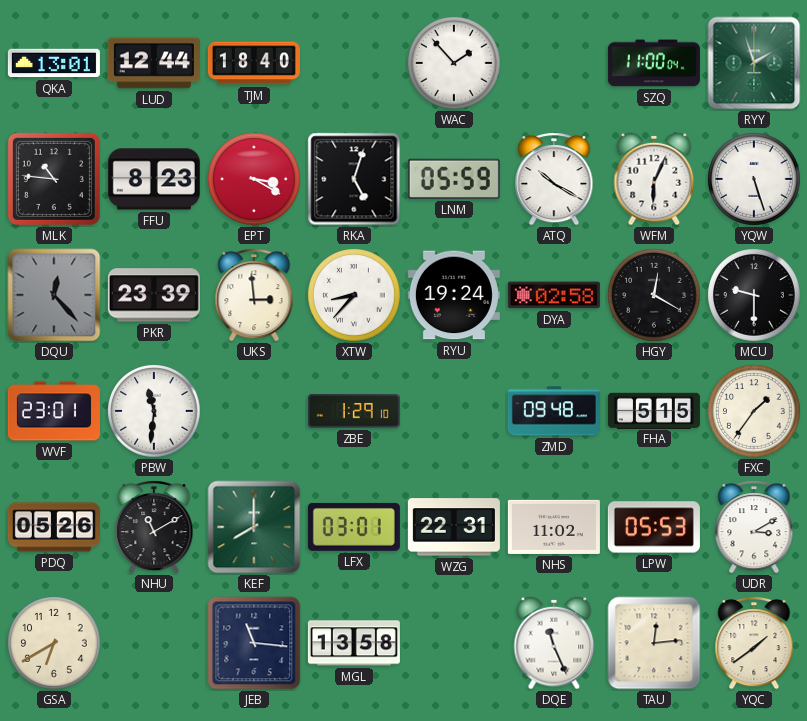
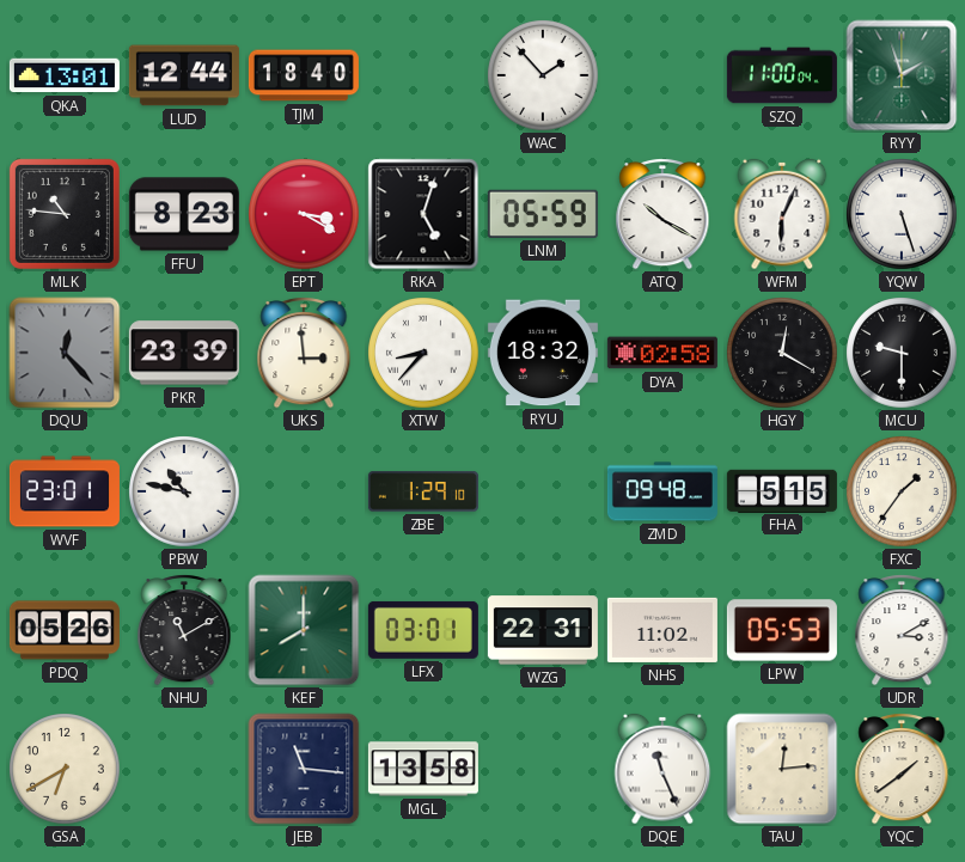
RYU: 19:24 -> 18:32
PBW: 11:31 -> 10:47
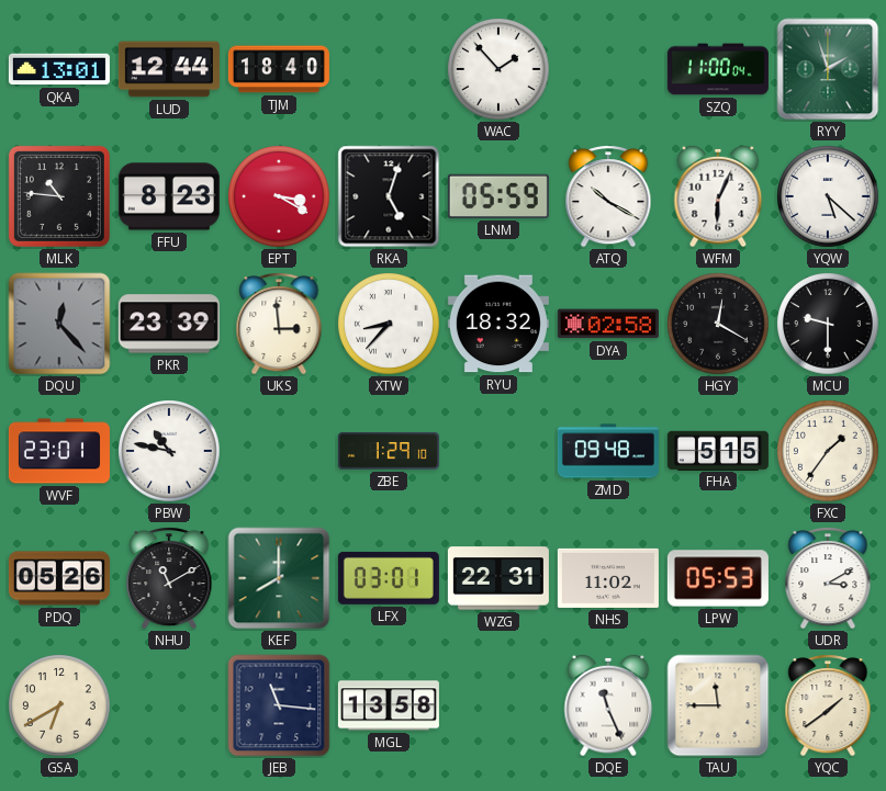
YQW: 5:27 -> 5:22
TAU: 12:14 -> 11:45
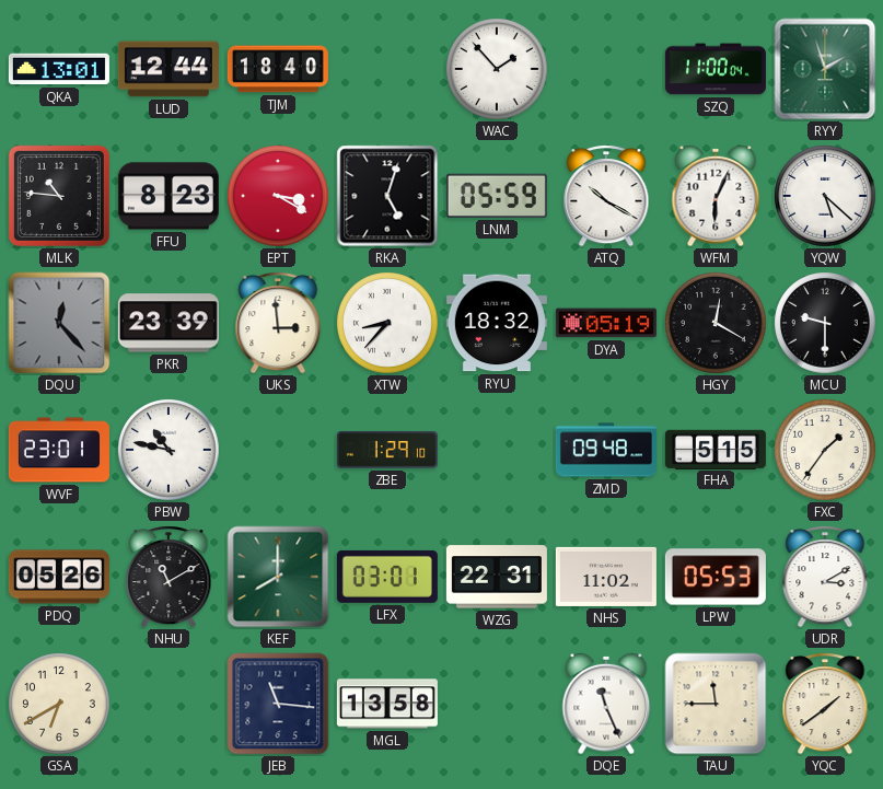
DYA: 02:58 -> 05:19
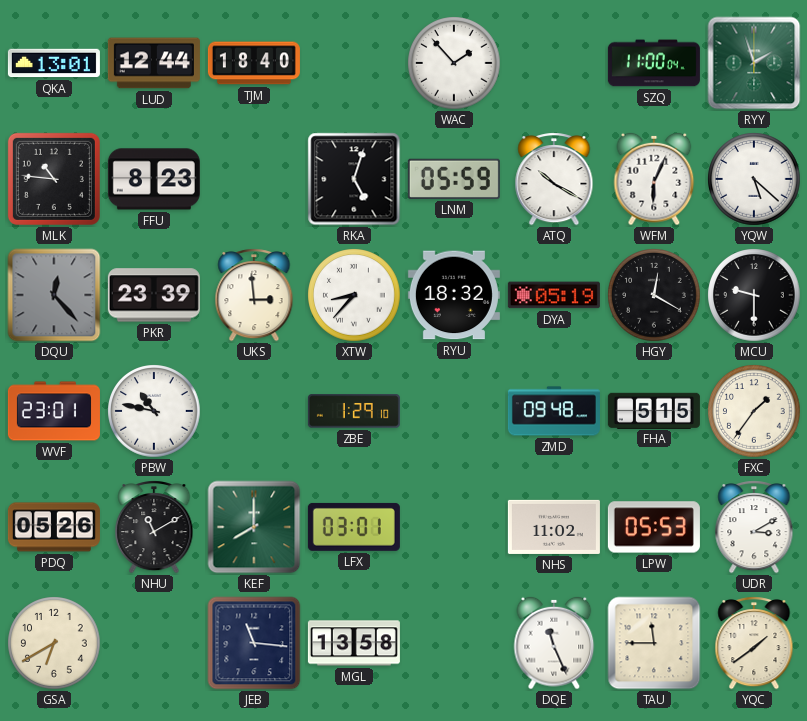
EPT: 3:20 -> none
WZG: 22:31 -> none
